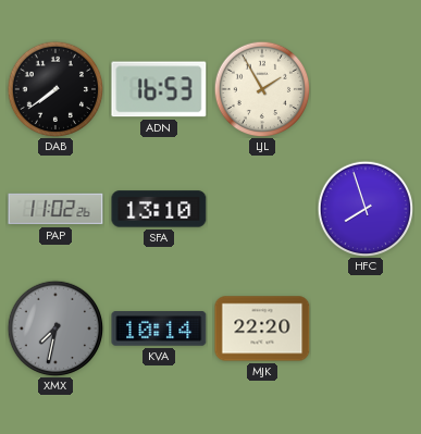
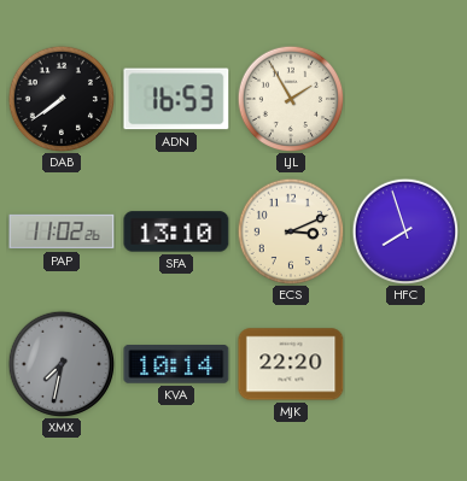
ECS: none -> 3:11
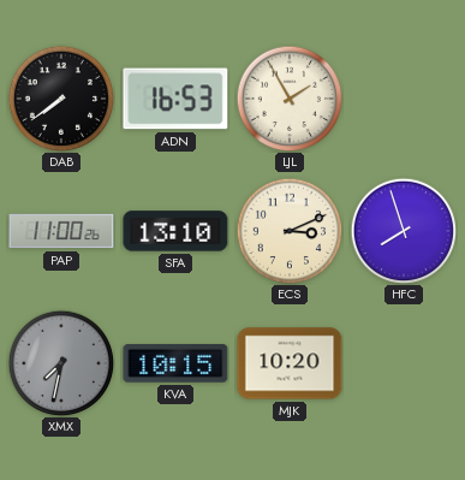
PAP: 11:02 -> 11:00
KVA: 10:14 -> 10:15
MJK: 22:20 -> 10:20
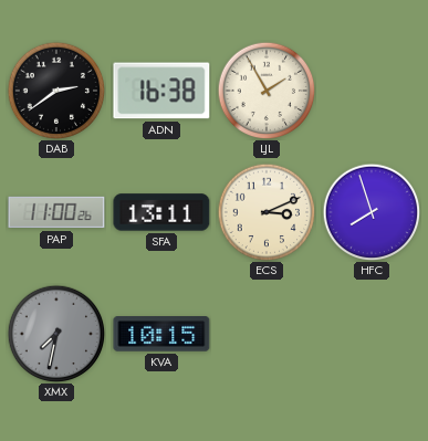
DAB: 7:39 -> 2:39
ADN: 16:53 -> 16:38
SFA: 13:10 -> 13:11
MJK: 10:20 -> none
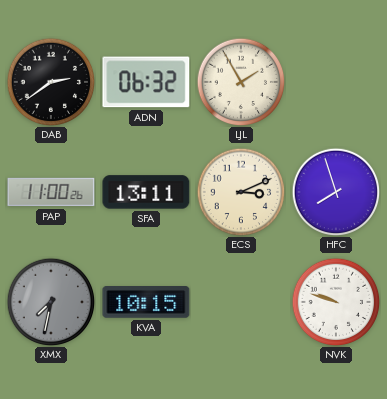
ADN: 16:38 -> 06:32
NVK: none -> 9:48
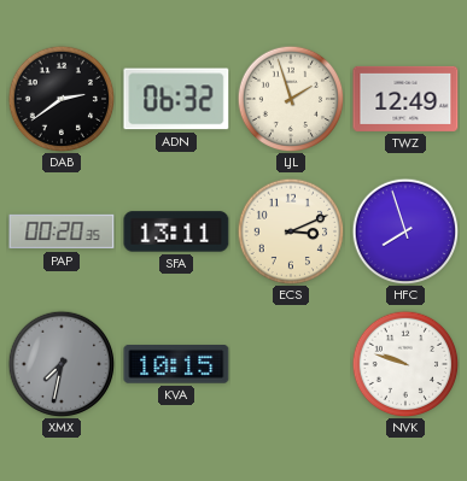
LJL: 1:55 -> 1:57
TWZ: none -> 12:49
PAP: 11:00 -> 00:20
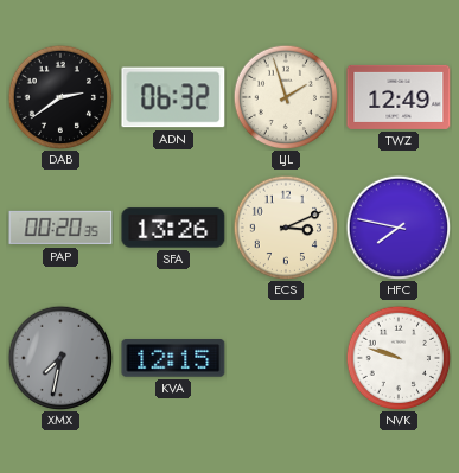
SFA: 13:11 -> 13:26
HFC: 7:57 -> 7:47
KVA: 10:15 -> 12:15
